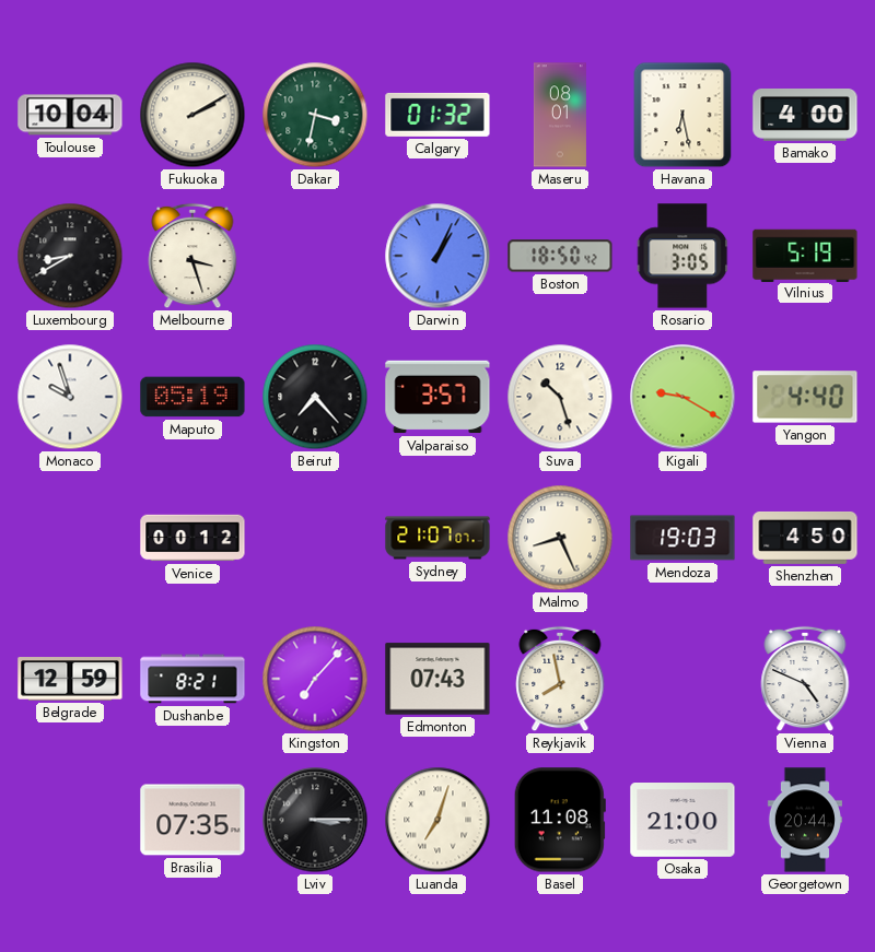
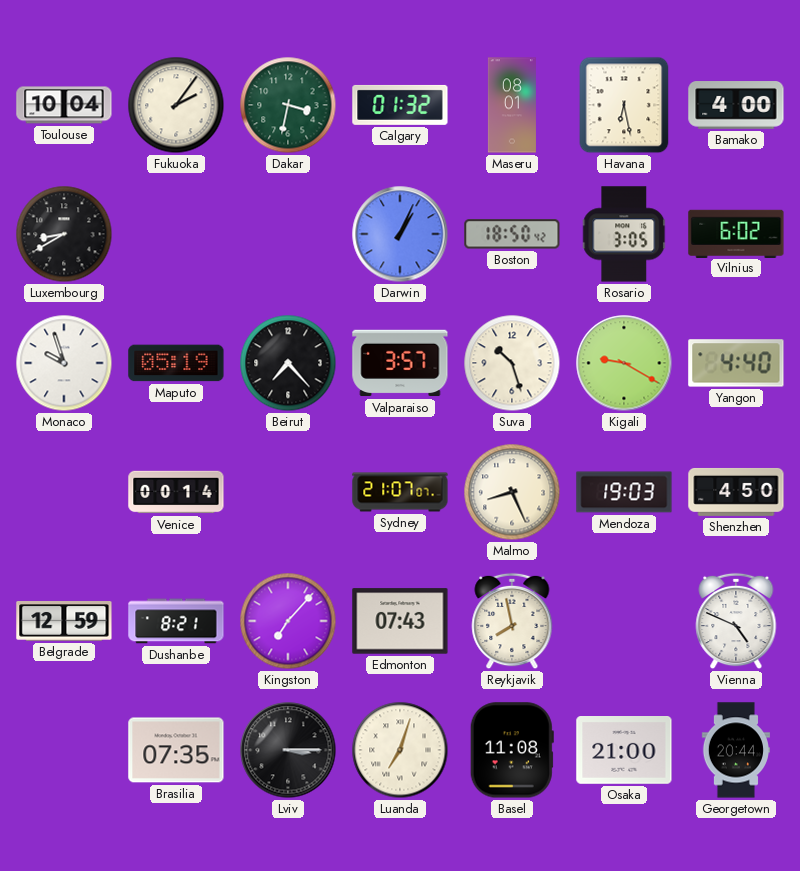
Fukuoka: 2:10 -> 2:06
Melbourne: 3:27 -> none
Vilnius: 5:19 -> 6:02
Venice: 00:12 -> 00:14
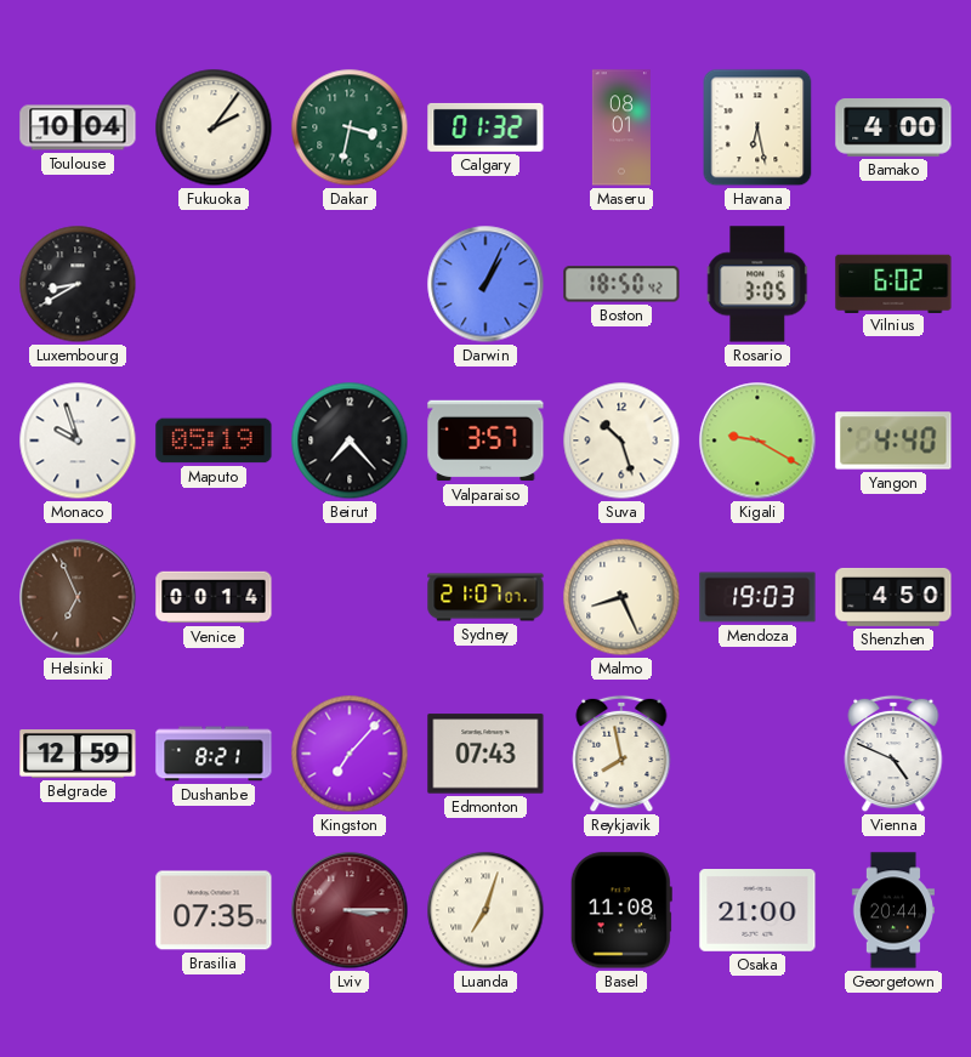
Helsinki: none -> 6:56
Lviv dial: black -> burgundy
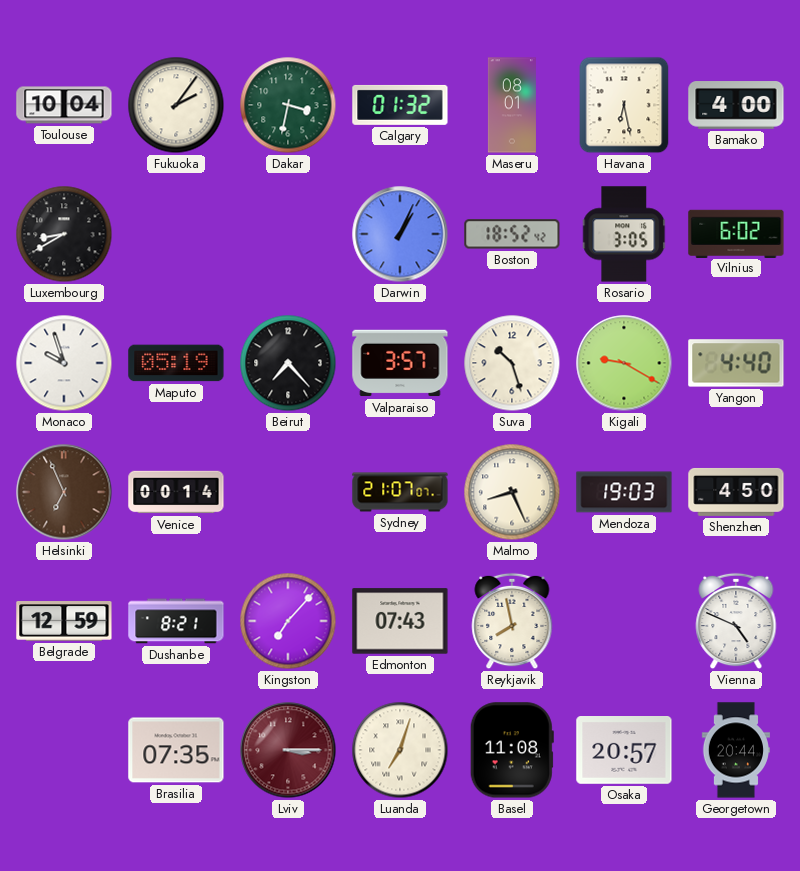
Boston: 18:50 -> 18:52
Osaka: 21:00 -> 20:57
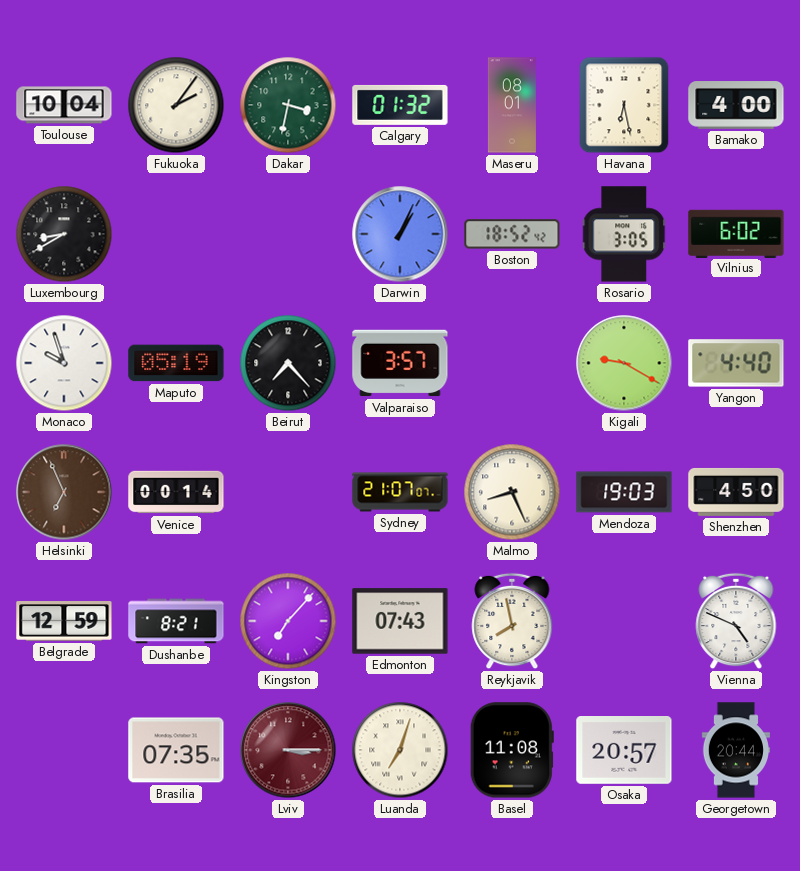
Suva: 10:27 -> none
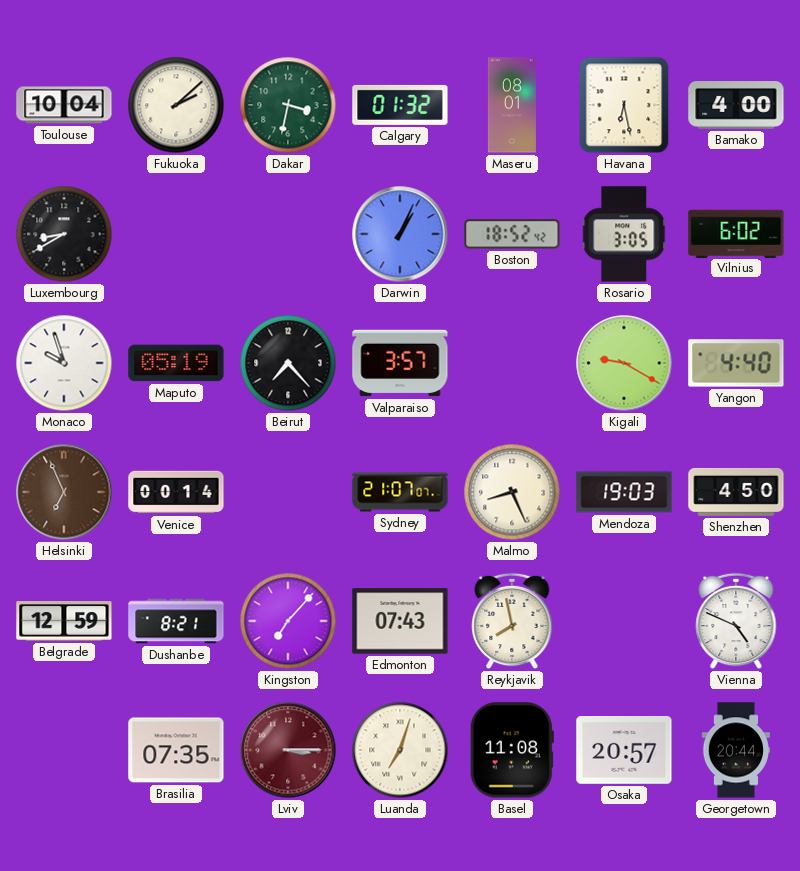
Fukuoka: 2:06 -> 2:08
